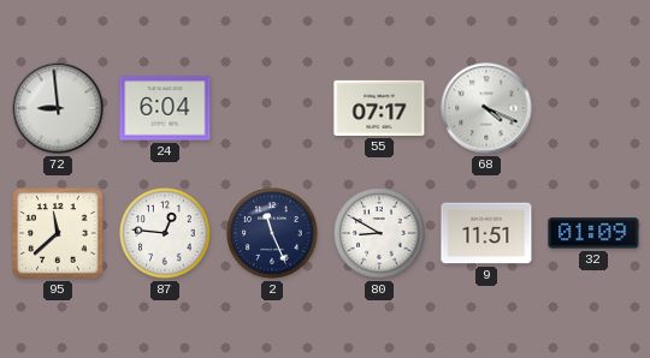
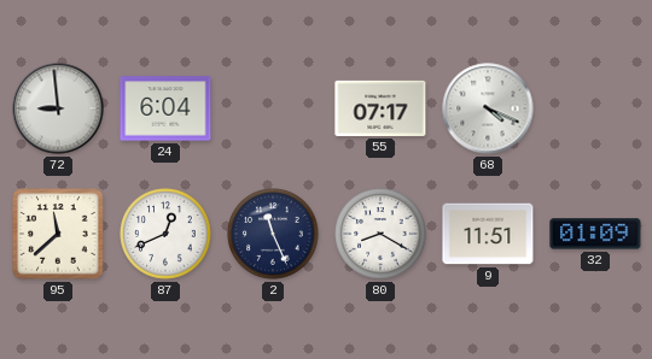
87: 12:46 -> 12:41
80: 8:50 -> 8:20
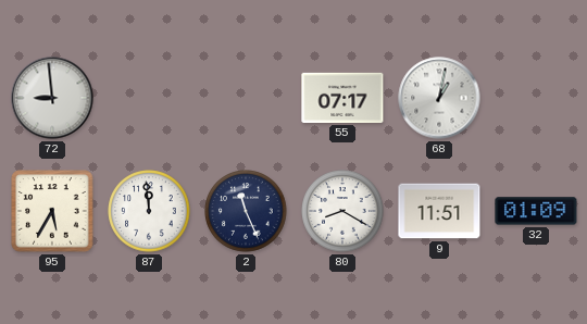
24: 6:04 -> none
68: 4:19 -> 1:02
95: 11:38 -> 5:35
87: 12:41 -> 11:59
